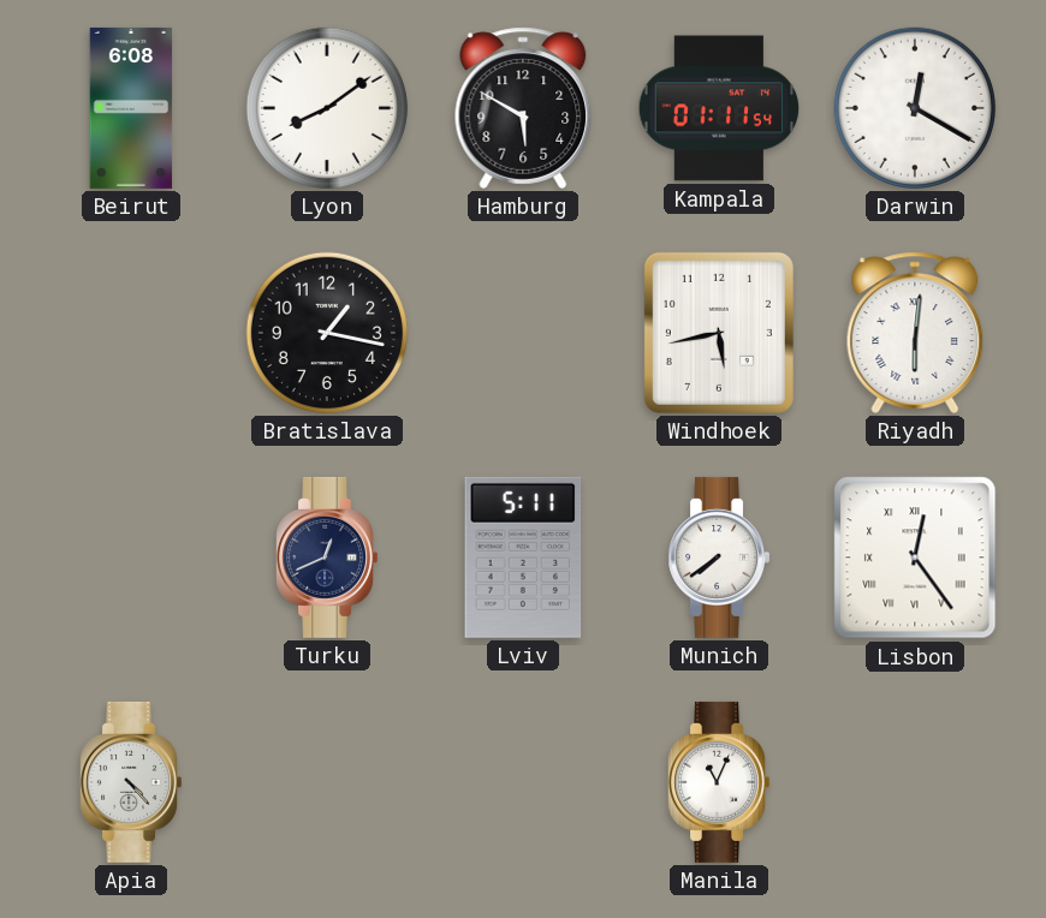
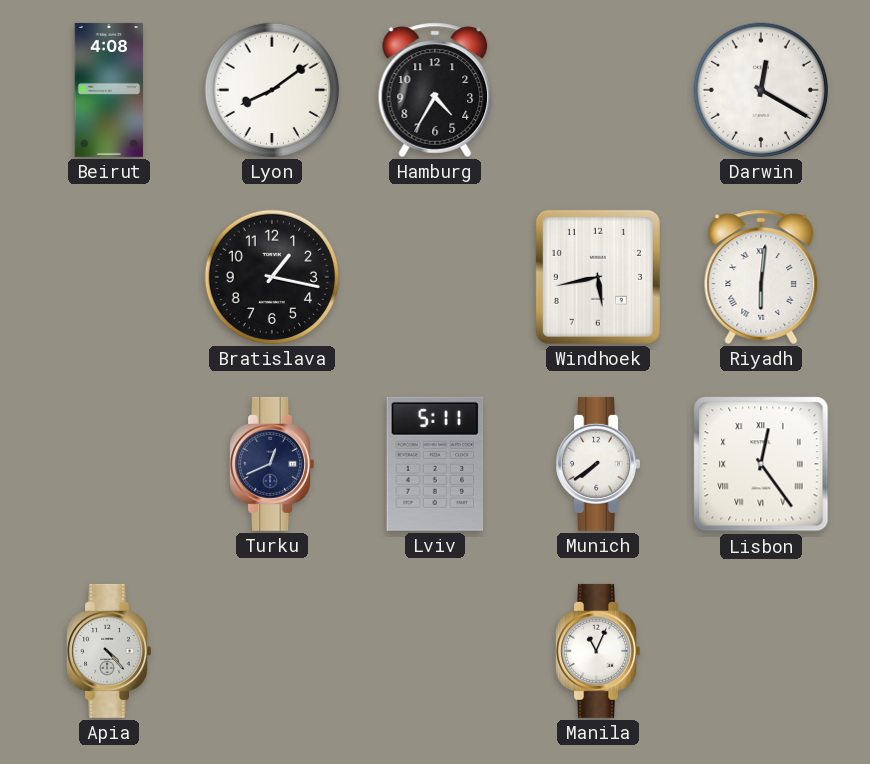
Beirut: 6:08 -> 4:08
Hamburg: 5:50 -> 4:35
Kampala: 01:11 -> none
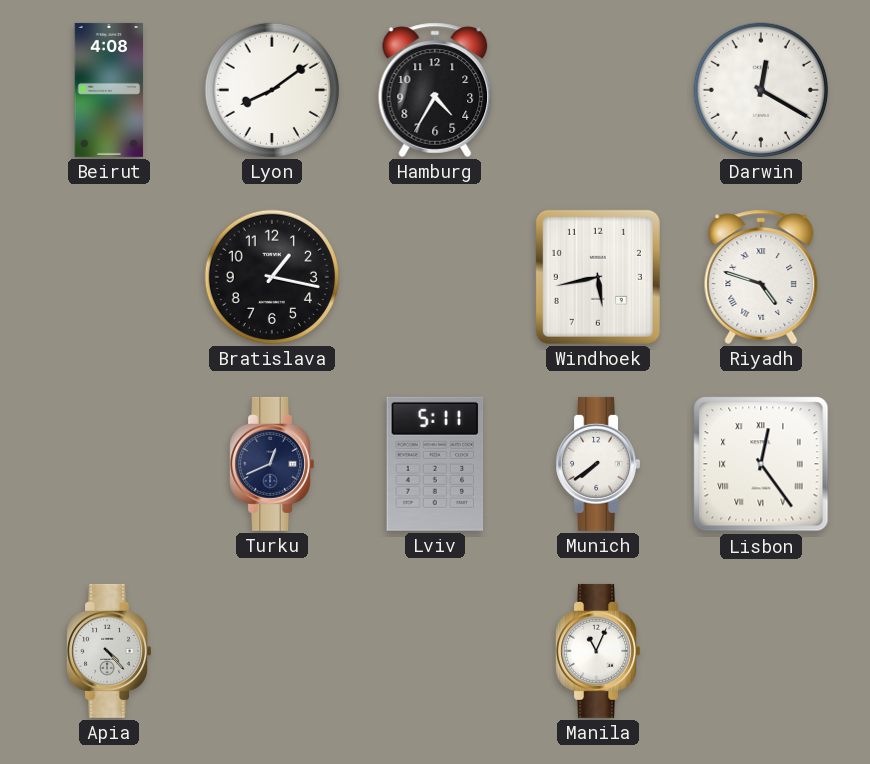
Riyadh: 6:01 -> 4:48
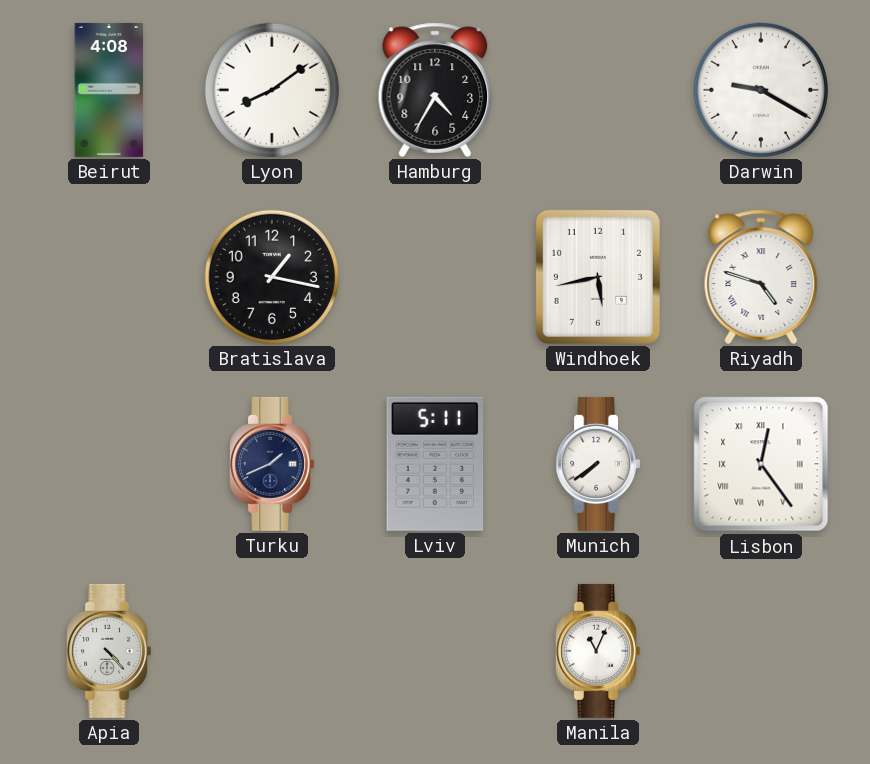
Darwin: 12:20 -> 9:20
Turku: 12:41 -> 1:41
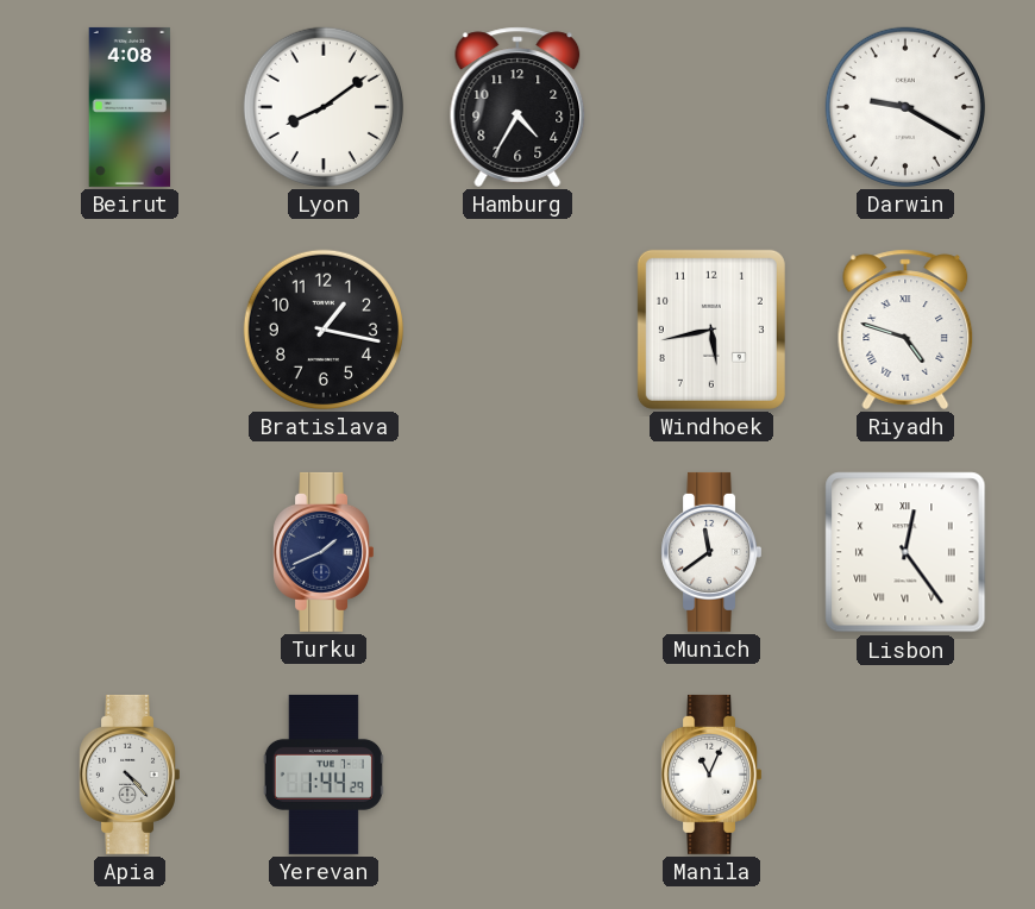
Lviv: 5:11 -> none
Munich: 7:39 -> 11:39
Yerevan: none -> 1:44
